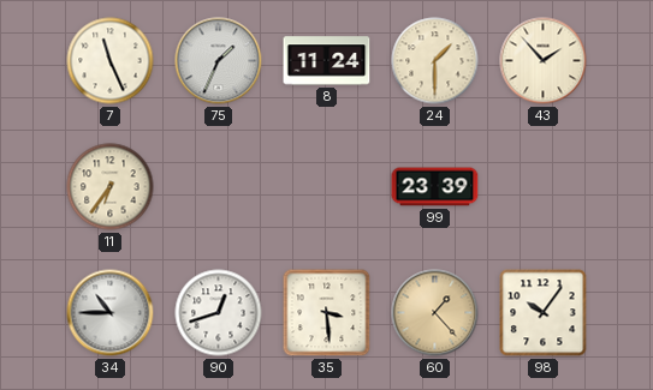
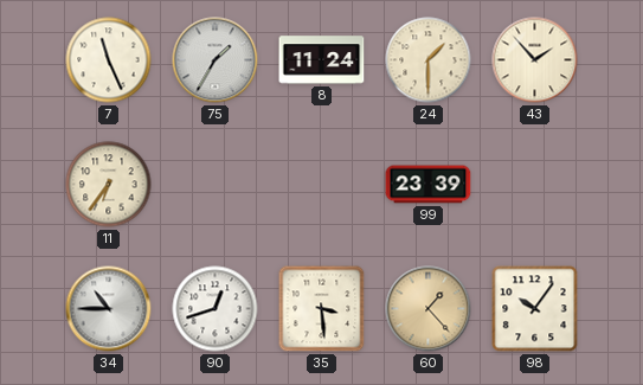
75: 1:34 -> 1:35
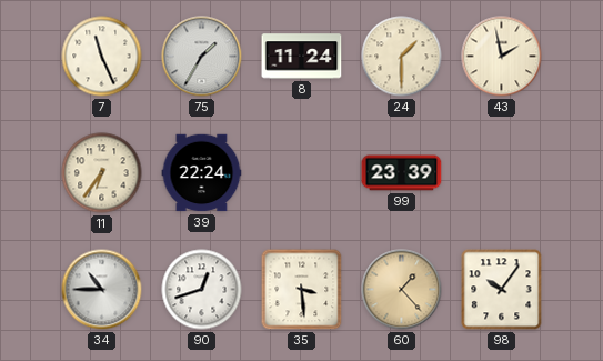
43: 1:53 -> 1:58
39: none -> 22:24
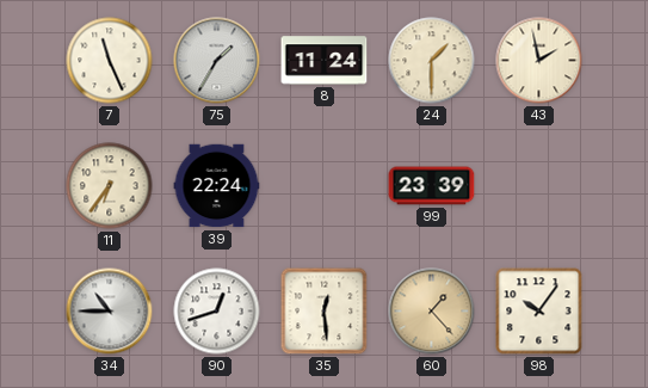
35: 3:29 -> 12:29
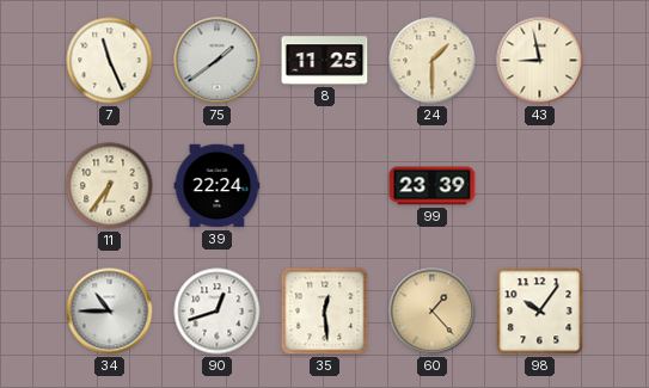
75: 1:35 -> 1:39
8: 11:24 -> 11:25
43: 1:58 -> 8:58
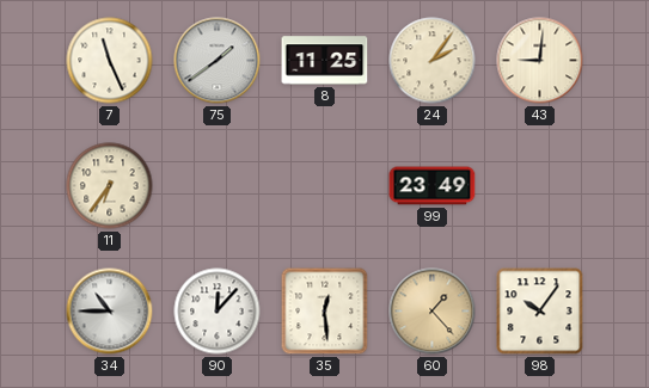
24: 1:30 -> 2:06
43: 8:58 -> 9:01
39: 22:24 -> none
99: 23:39 -> 23:49
90: 12:42 -> 12:07
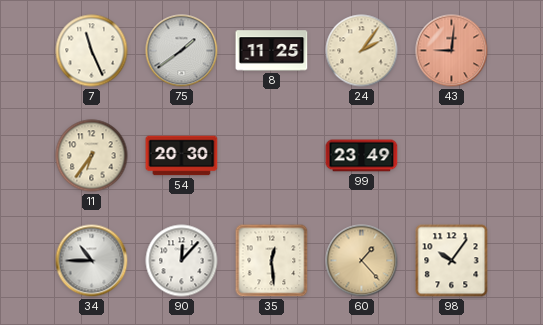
43 dial: cream -> salmon
54: none -> 20:30
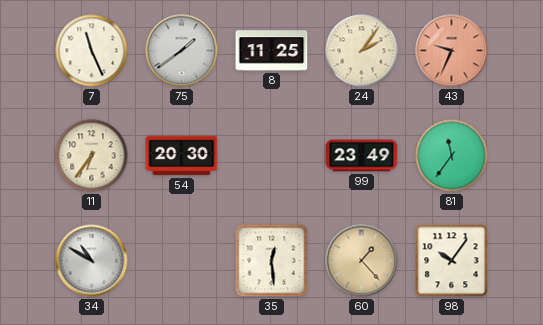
43: 9:01 -> 9:34
81: none -> 11:36
34: 10:45 -> 10:50
90: 12:07 -> none
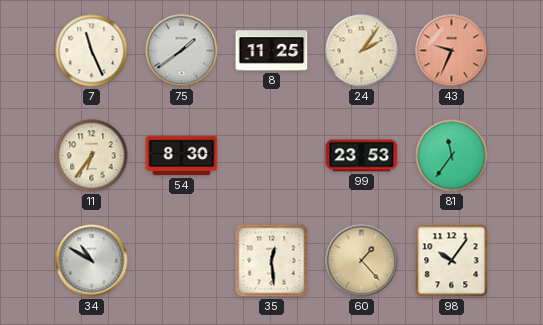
54: 20:30 -> 8:30
99: 23:49 -> 23:53
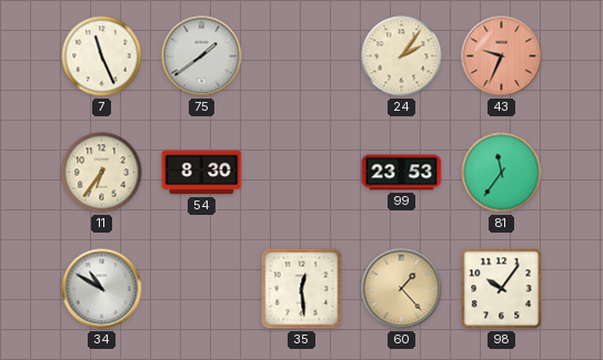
8: 11:25 -> none
